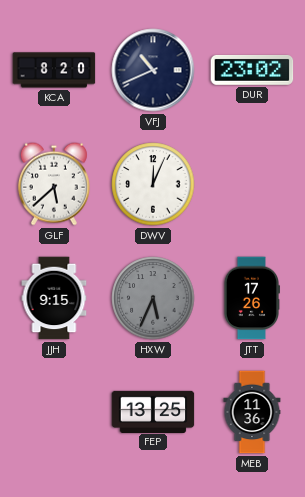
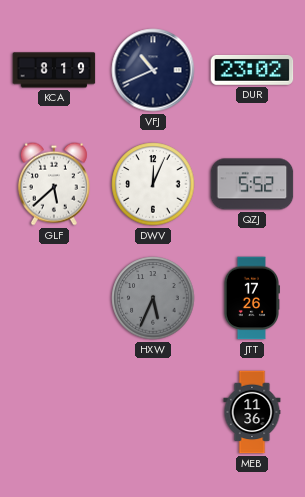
KCA: 8:20 -> 8:19
QZJ: none -> 5:52
JJH: 9:15 -> none
FEP: 13:25 -> none
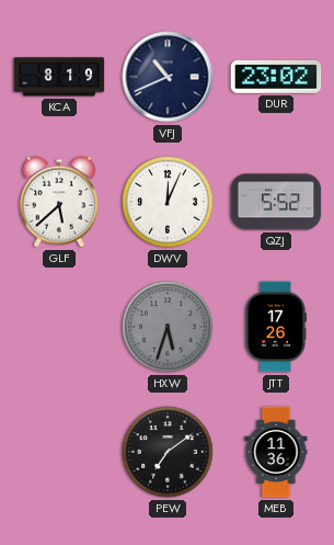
HXW: 5:34 -> 5:33
PEW: none -> 7:09
